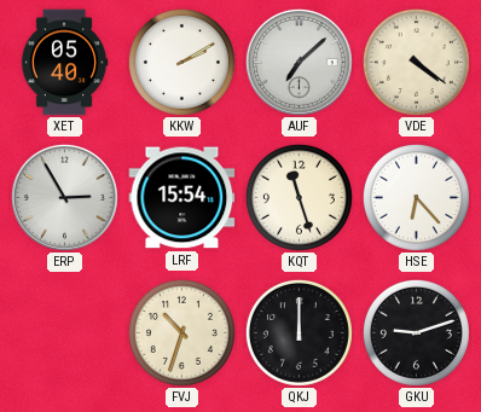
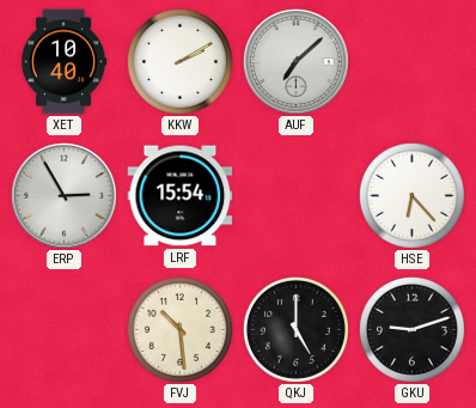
XET: 05:40 -> 10:40
VDE: 4:21 -> none
KQT: 11:27 -> none
FVJ: 10:33 -> 10:29
QKJ: 12:00 -> 5:00
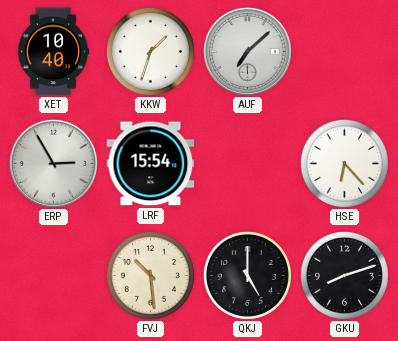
KKW: 2:10 -> 1:33
GKU: 9:12 -> 8:12
